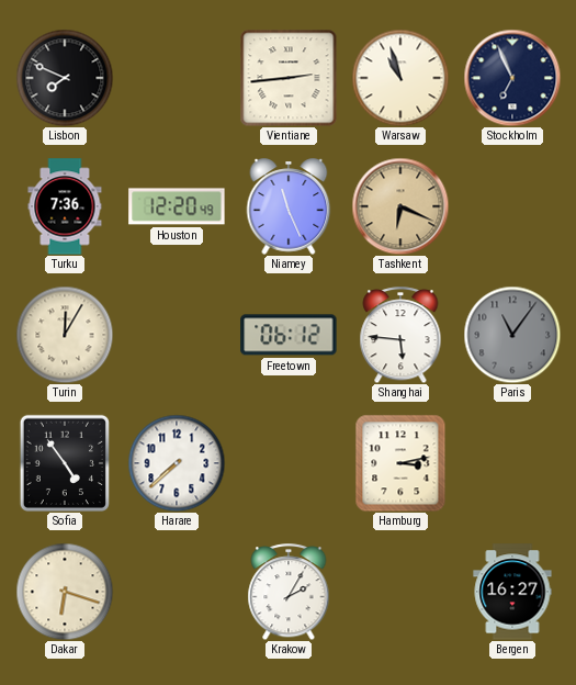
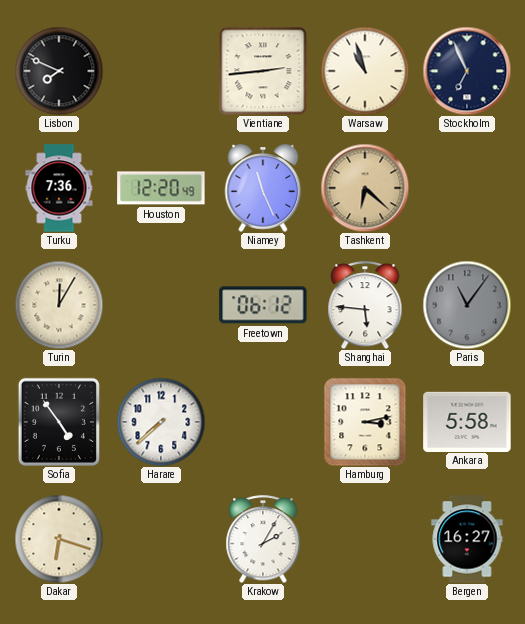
Tashkent: 6:19 -> 6:22
Ankara: none -> 5:58
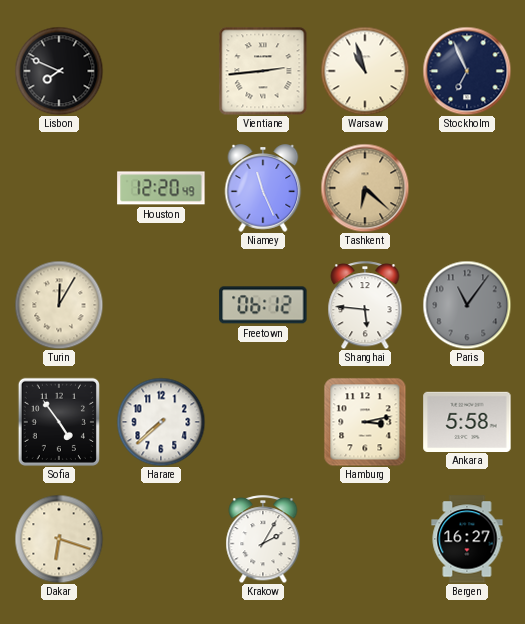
Turku: 7:36 -> none
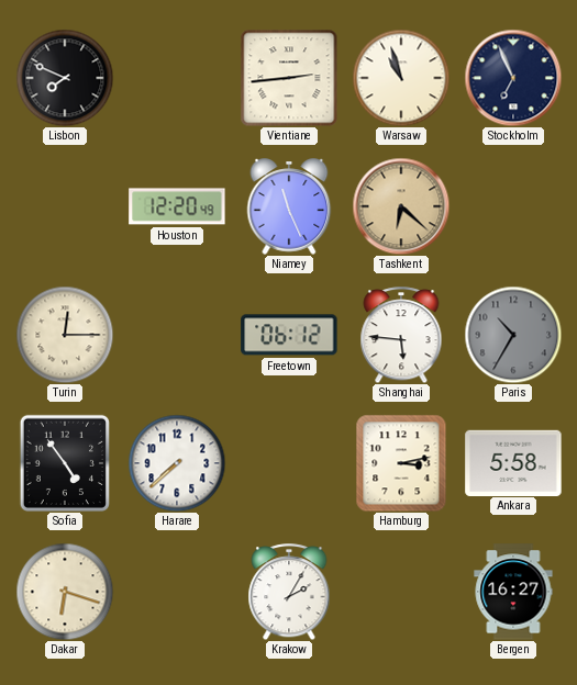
Turin: 12:05 -> 12:15
Paris: 11:06 -> 10:35
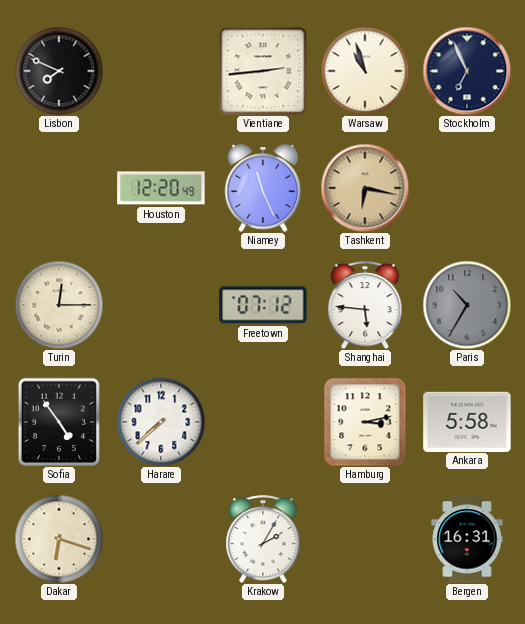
Tashkent: 6:22 -> 6:17
Freetown: 06:12 -> 07:12
Bergen: 16:27 -> 16:31
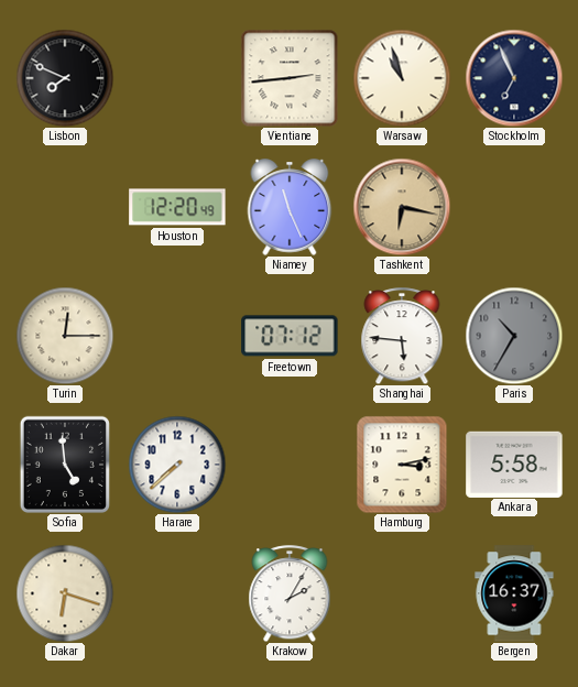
Sofia: 4:54 -> 4:59
Bergen: 16:31 -> 16:37
